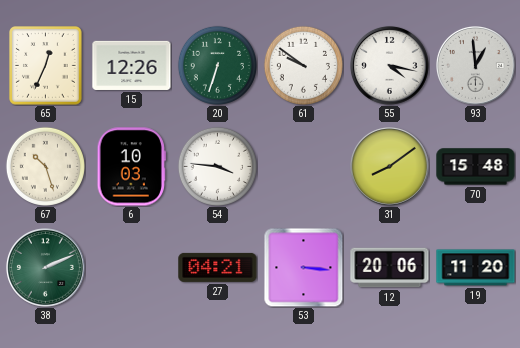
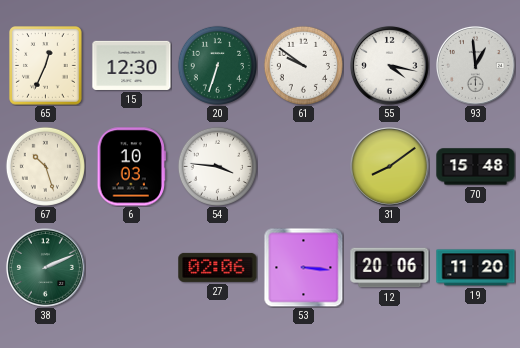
15: 12:26 -> 12:30
27: 04:21 -> 02:06
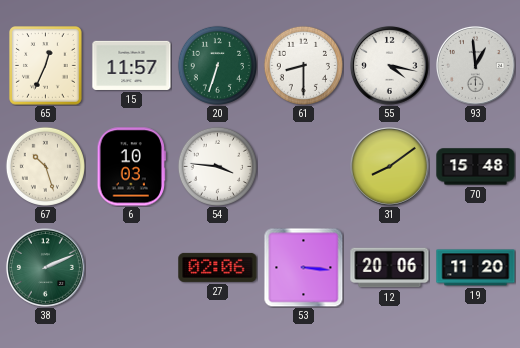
15: 12:30 -> 11:57
61: 9:51 -> 8:30
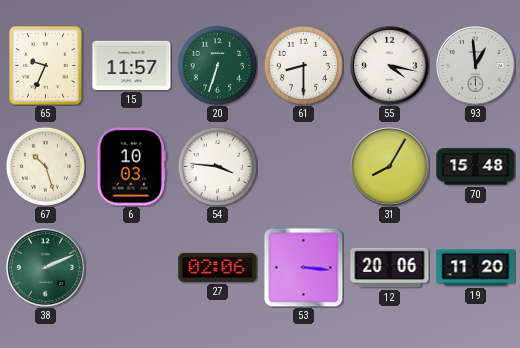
65: 12:34 -> 9:34
31: 8:09 -> 8:05
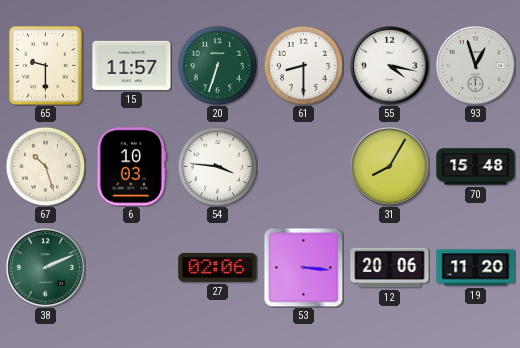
65: 9:34 -> 9:30
93: 12:59 -> 12:57
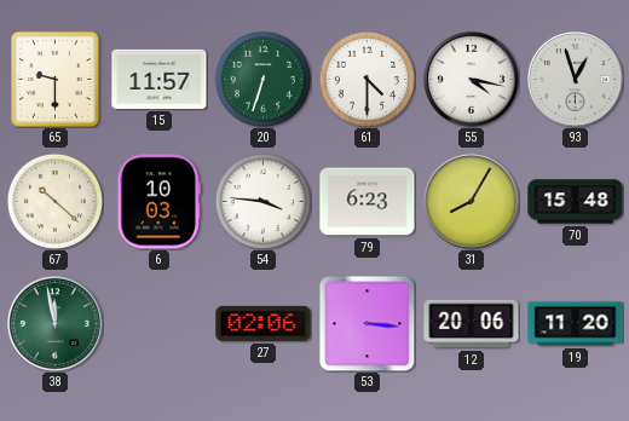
61: 8:30 -> 4:30
67: 10:27 -> 10:22
79: none -> 6:23
38: 2:11 -> 11:58
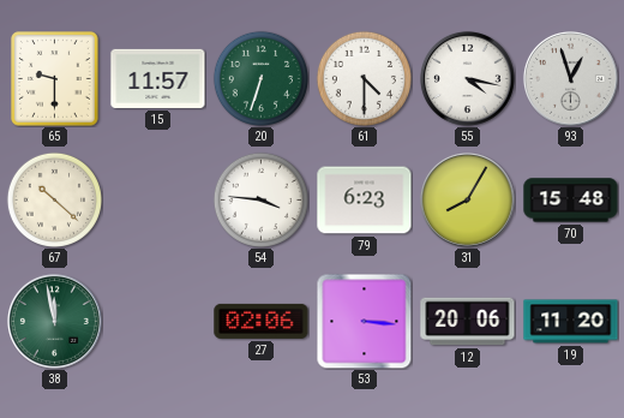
6: 10:03 -> none
